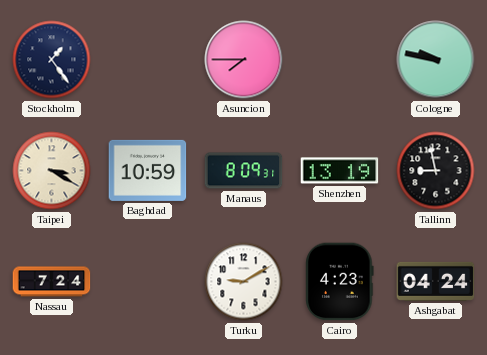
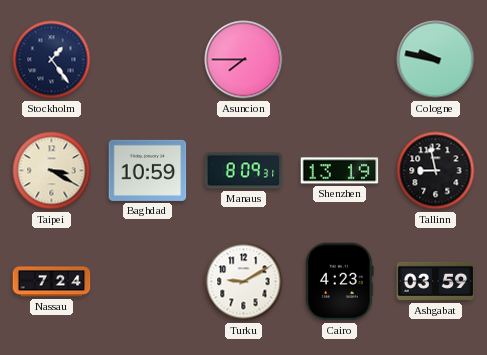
Ashgabat: 04:24 -> 03:59
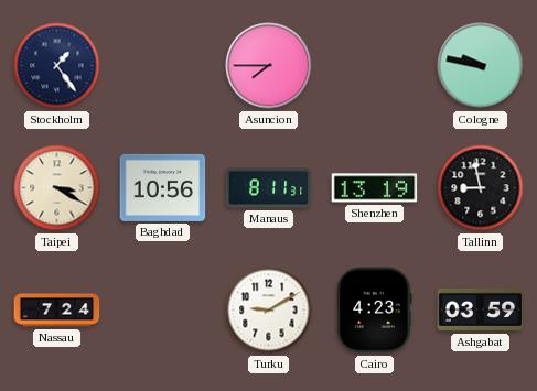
Baghdad: 10:59 -> 10:56
Manaus: 8:09 -> 8:11
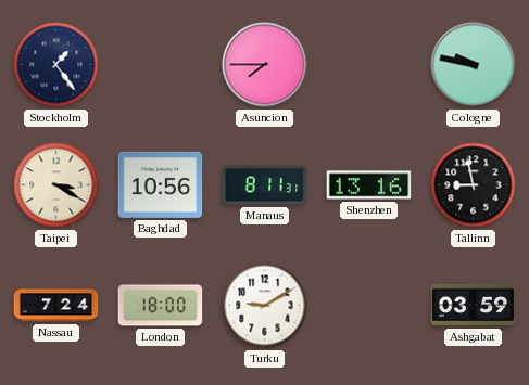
Shenzhen: 13:19 -> 13:16
London: none -> 18:00
Cairo: 4:23 -> none
